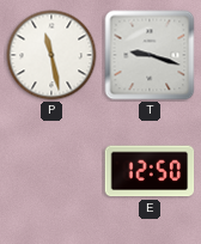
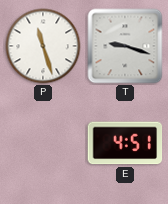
P: 11:28 -> 11:27
E: 12:50 -> 4:51
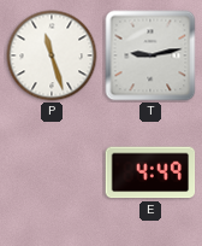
T: 9:18 -> 9:13
E: 4:51 -> 4:49
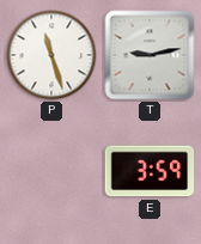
E: 4:49 -> 3:59
